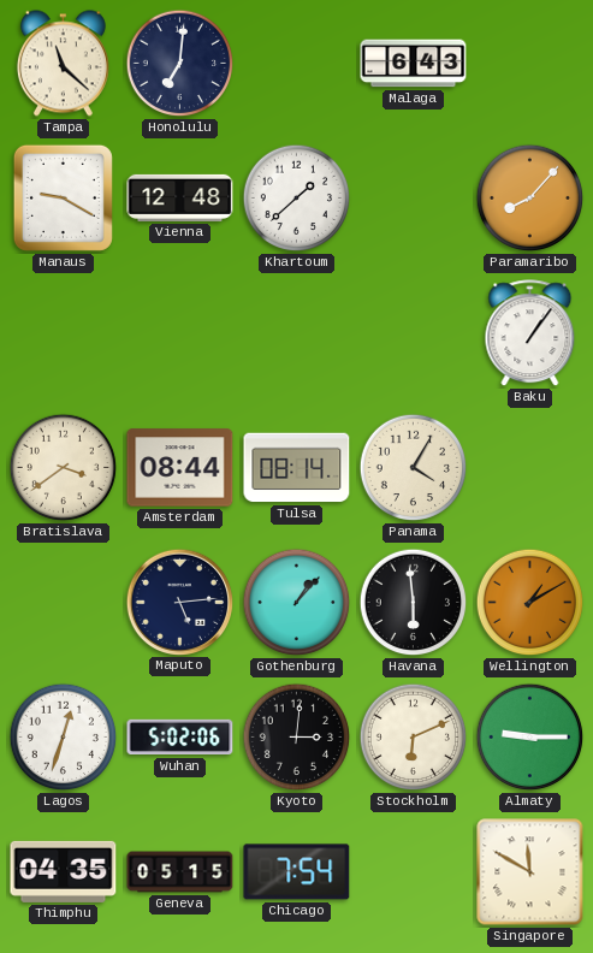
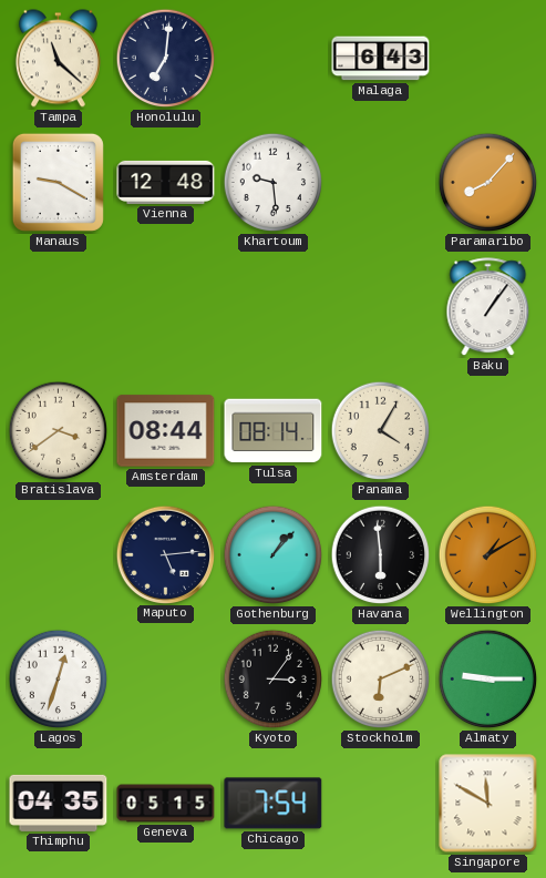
Khartoum: 1:38 -> 9:29
Wuhan: 5:02 -> none
Kyoto: 3:01 -> 3:06
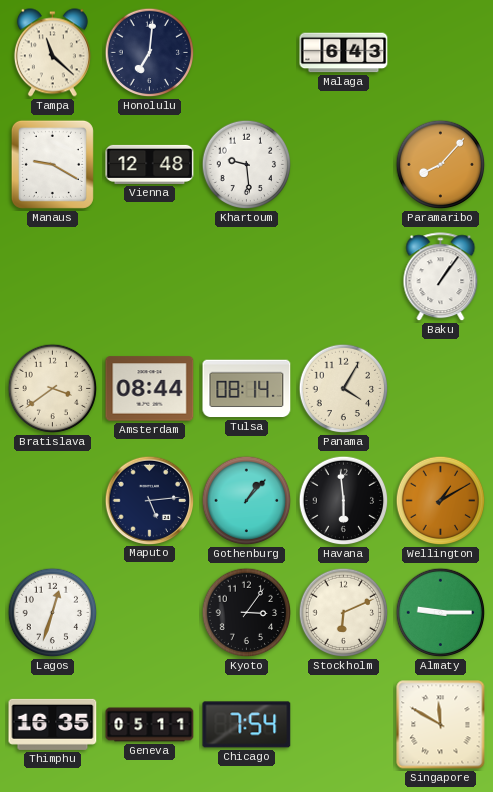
Thimphu: 04:35 -> 16:35
Geneva: 05:15 -> 05:11
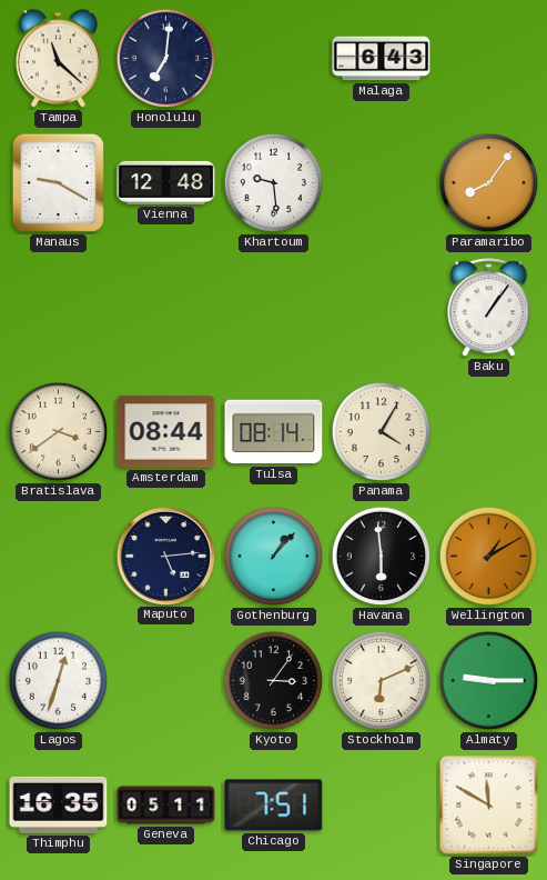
Paramaribo: 8:07 -> 8:06
Chicago: 7:54 -> 7:51
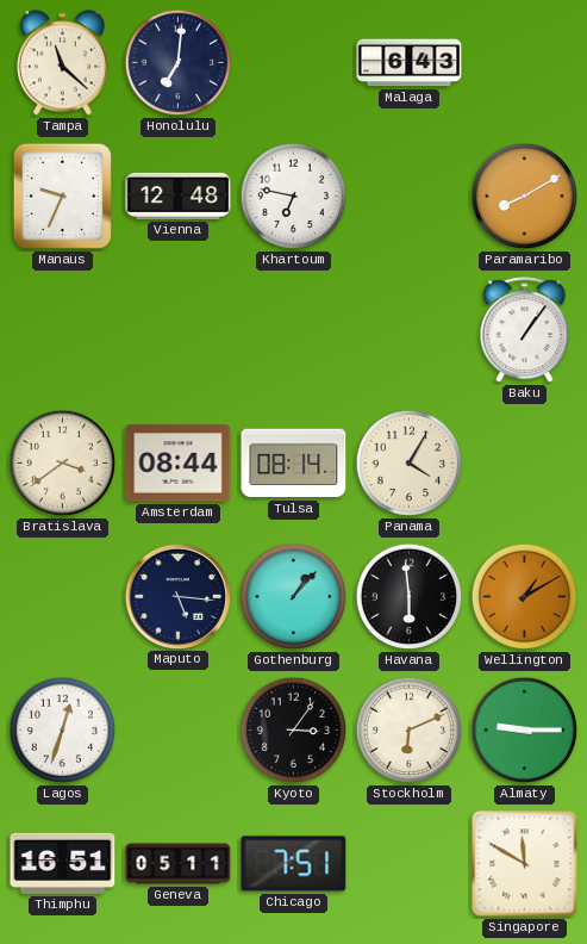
Manaus: 9:20 -> 9:34
Khartoum: 9:29 -> 6:47
Paramaribo: 8:06 -> 8:10
Maputo: 5:14 -> 5:16
Thimphu: 16:35 -> 16:51
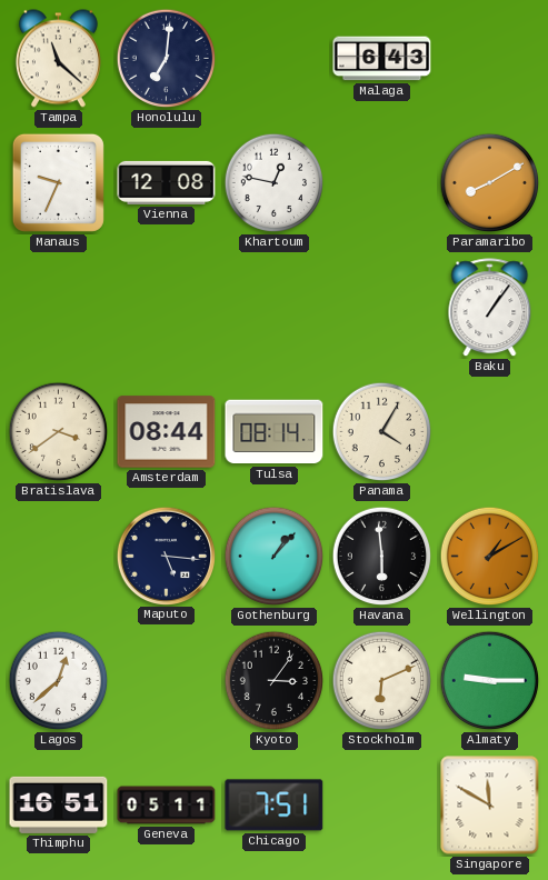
Vienna: 12:48 -> 12:08
Khartoum: 6:47 -> 12:47
Lagos: 12:33 -> 12:38
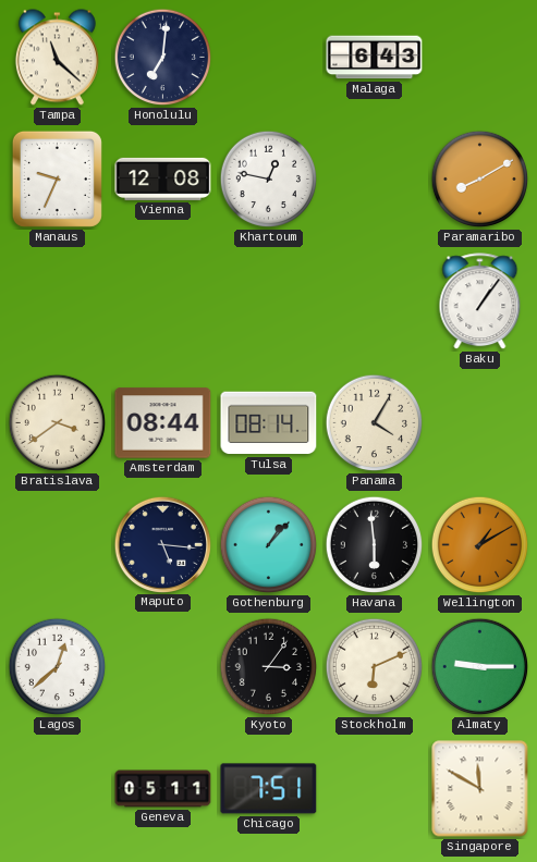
Thimphu: 16:51 -> none
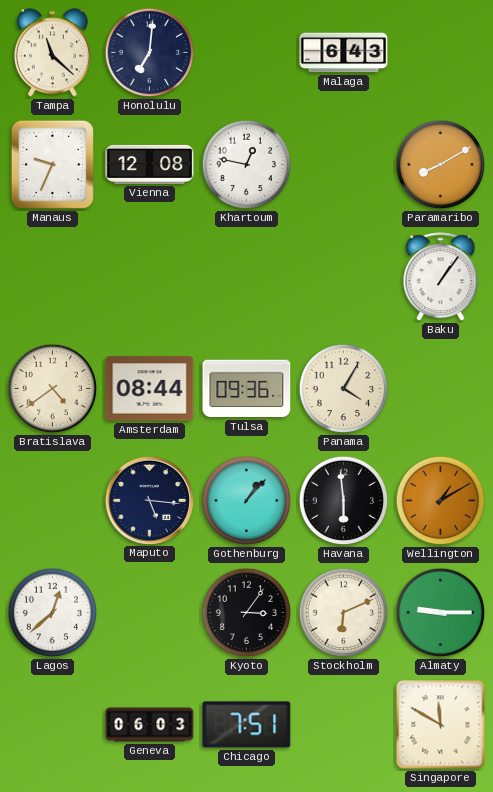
Bratislava: 3:39 -> 4:39
Tulsa: 08:14 -> 09:36
Geneva: 05:11 -> 06:03
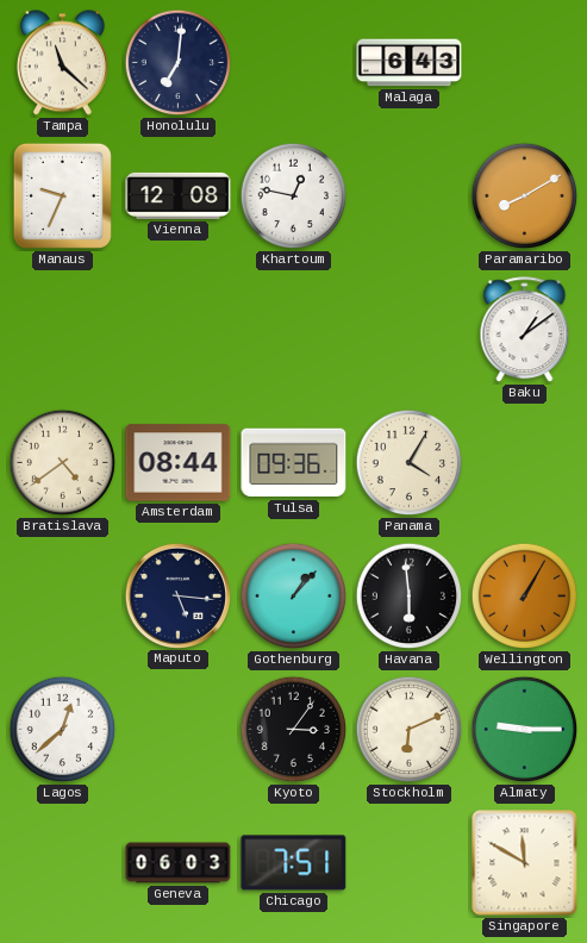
Baku: 1:06 -> 1:09
Wellington: 1:10 -> 1:05
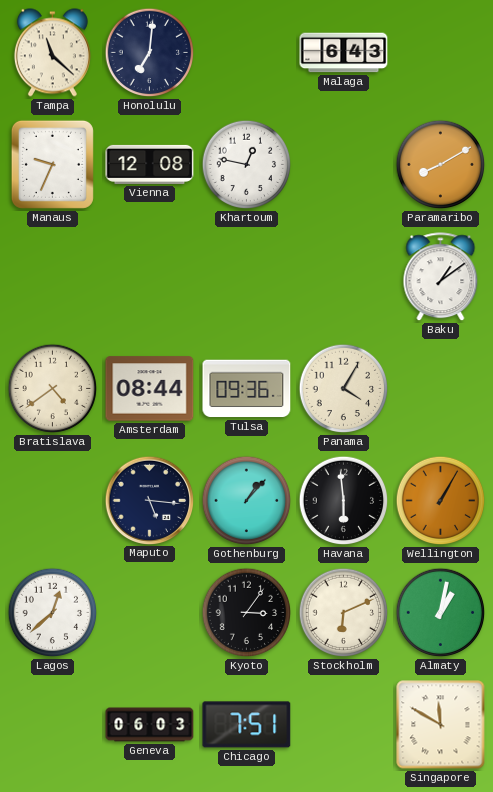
Almaty: 9:15 -> 1:02
